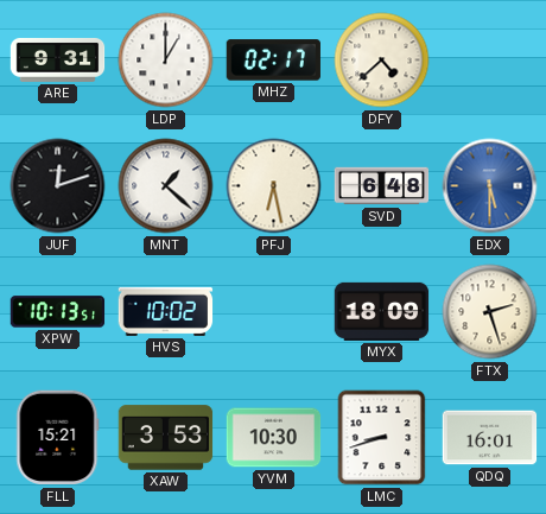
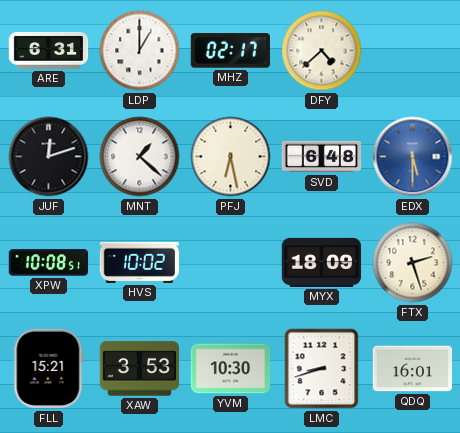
ARE: 9:31 -> 6:31
XPW: 10:13 -> 10:08
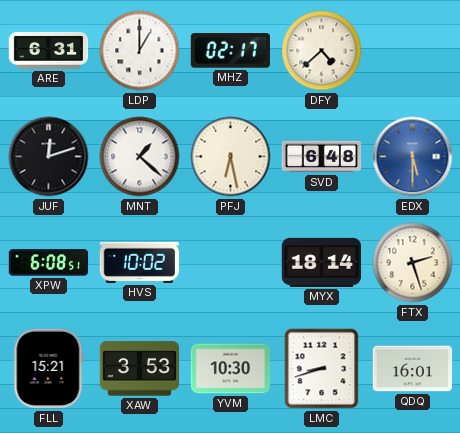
XPW: 10:08 -> 6:08
MYX: 18:09 -> 18:14
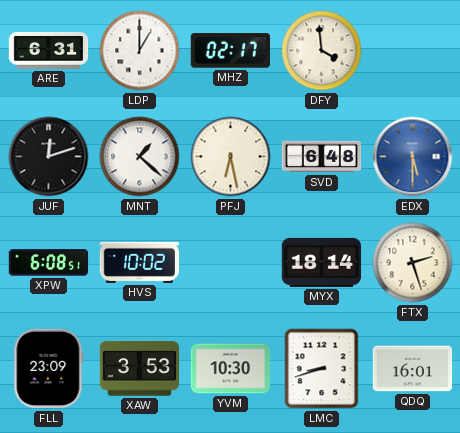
DFY: 4:38 -> 3:59
FLL: 15:21 -> 23:09
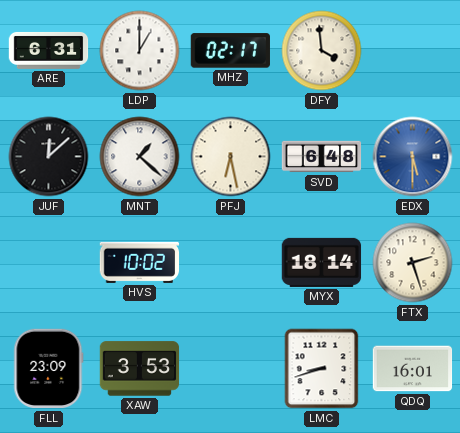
JUF: 12:12 -> 12:08
XPW: 6:08 -> none
YVM: 10:30 -> none
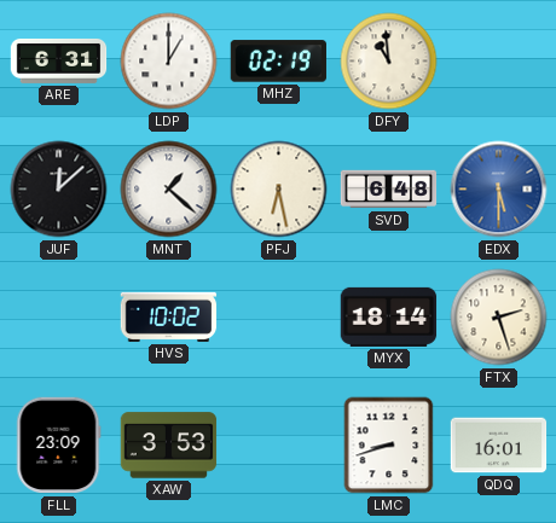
MHZ: 02:17 -> 02:19
DFY: 3:59 -> 10:59
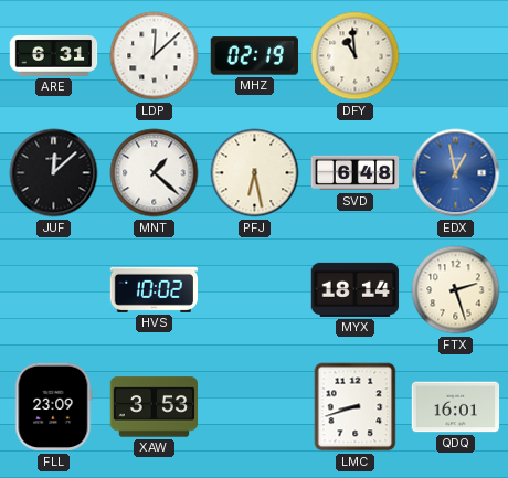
LDP: 1:00 -> 12:08
EDX: 5:30 -> 12:58
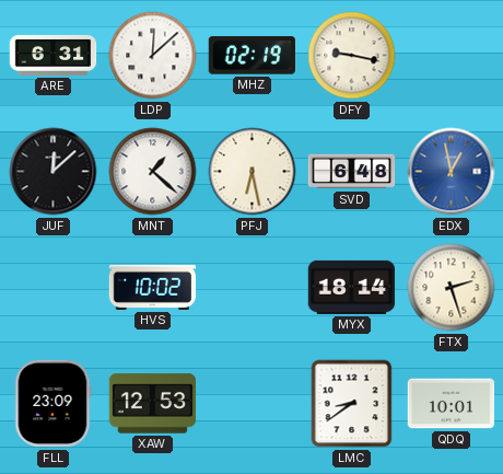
DFY: 10:59 -> 9:17
XAW: 3:53 -> 12:53
LMC: 8:42 -> 8:39
QDQ: 16:01 -> 10:01
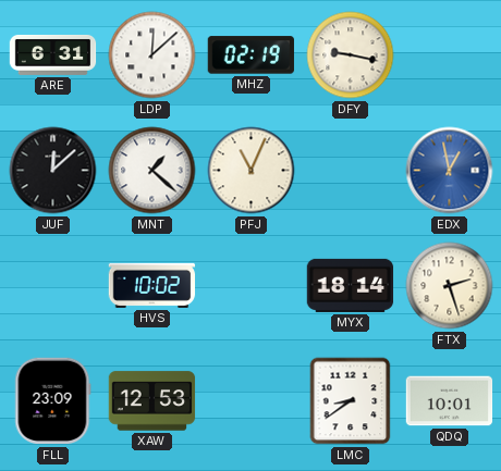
PFJ: 6:28 -> 11:04
SVD: 6:48 -> none
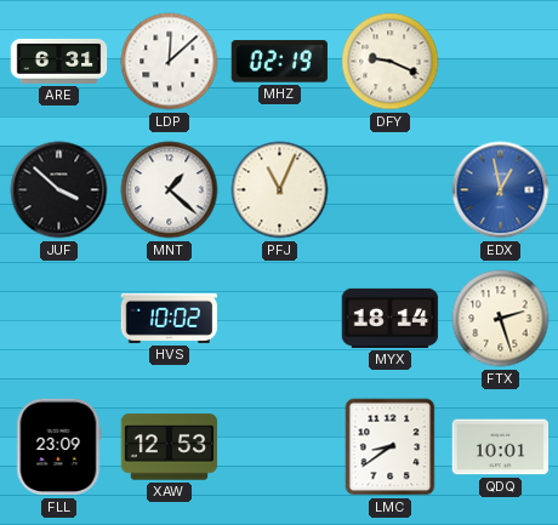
DFY: 9:17 -> 9:19
JUF: 12:08 -> 3:52
